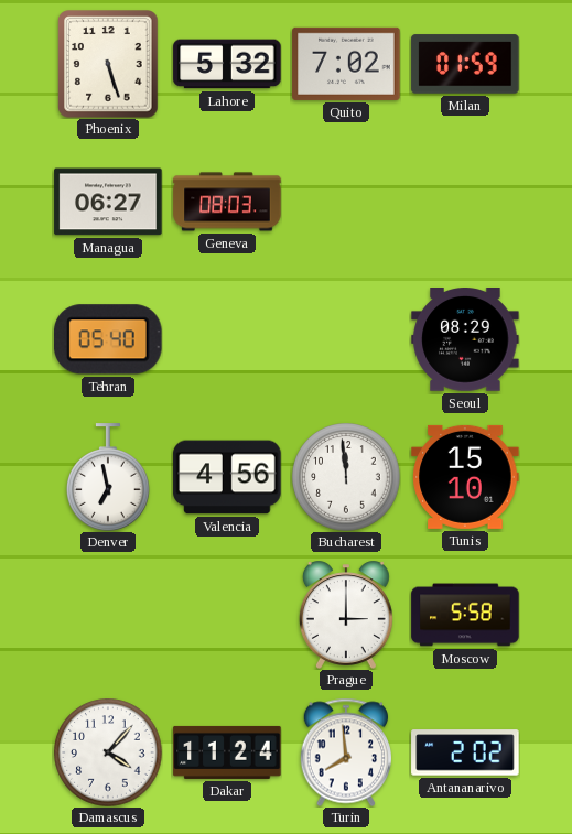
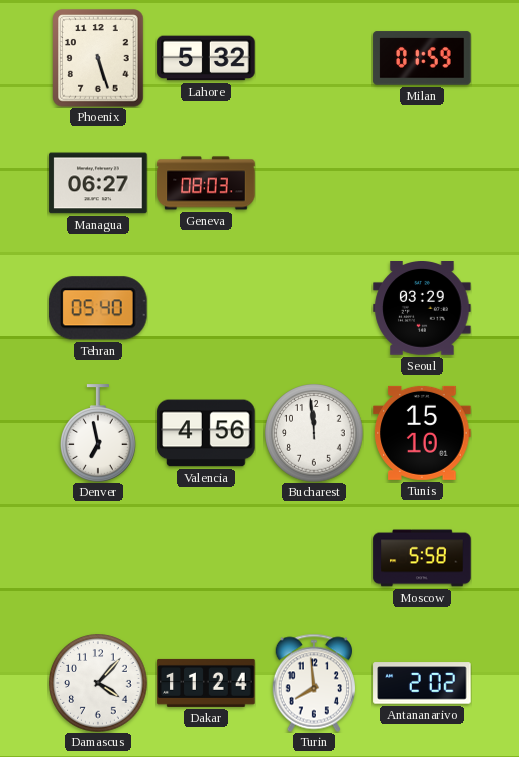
Quito: 7:02 -> none
Seoul: 08:29 -> 03:29
Prague: 3:00 -> none
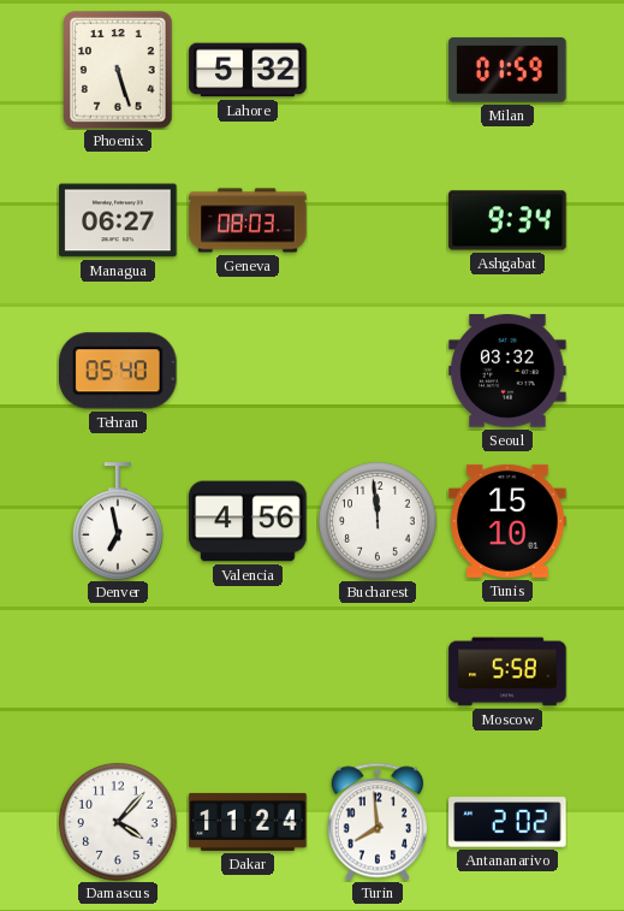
Ashgabat: none -> 9:34
Seoul: 03:29 -> 03:32
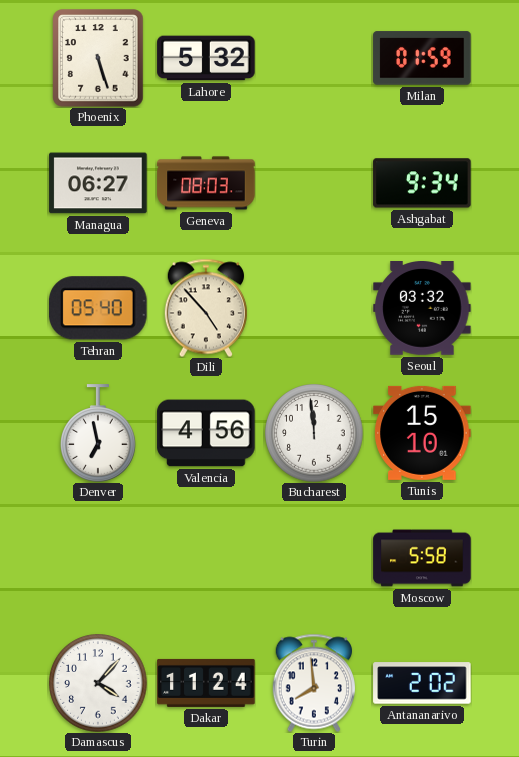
Dili: none -> 4:53
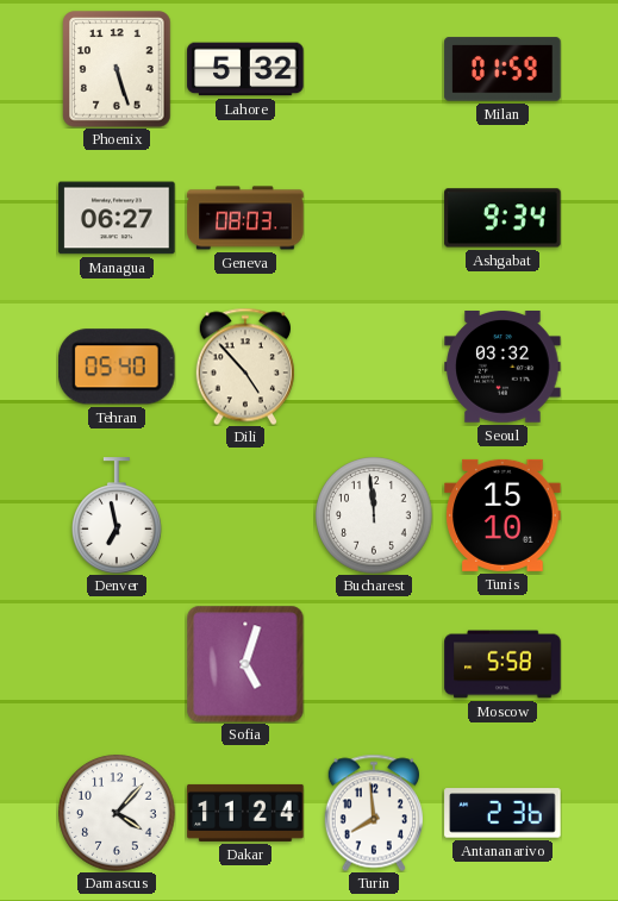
Valencia: 4:56 -> none
Sofia: none -> 5:03
Antananarivo: 2:02 -> 2:36
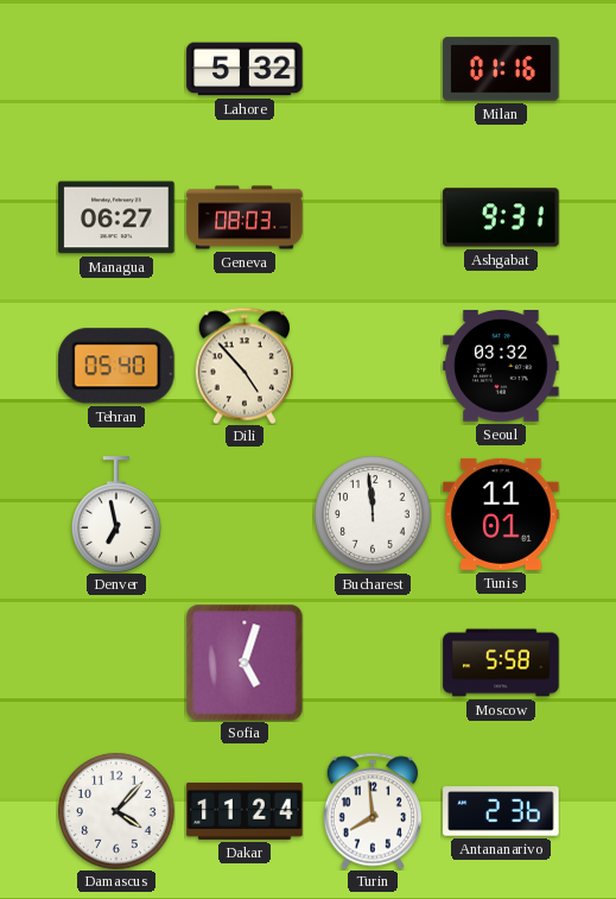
Phoenix: 5:27 -> none
Milan: 01:59 -> 01:16
Ashgabat: 9:34 -> 9:31
Tunis: 15:10 -> 11:01
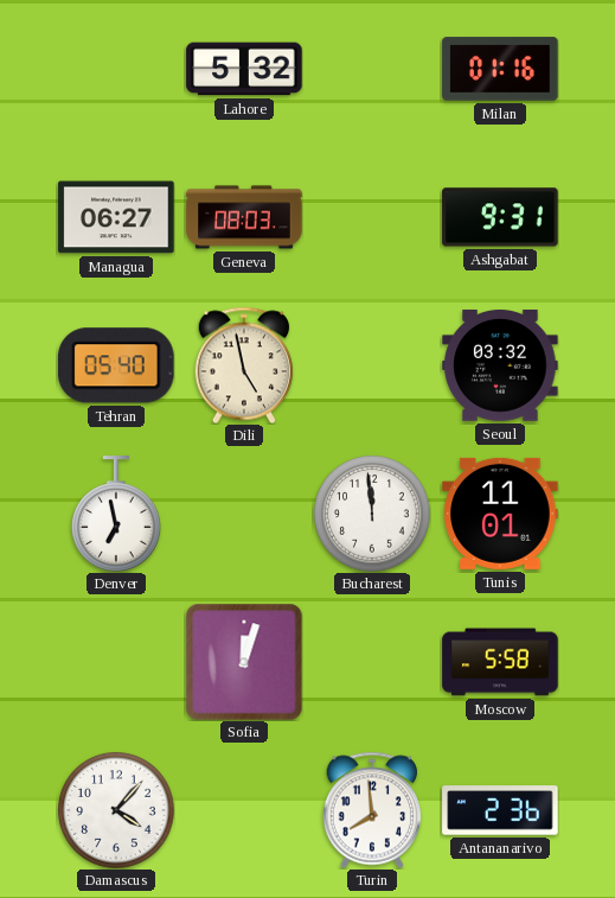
Dili: 4:53 -> 4:58
Sofia: 5:03 -> 12:03
Dakar: 11:24 -> none
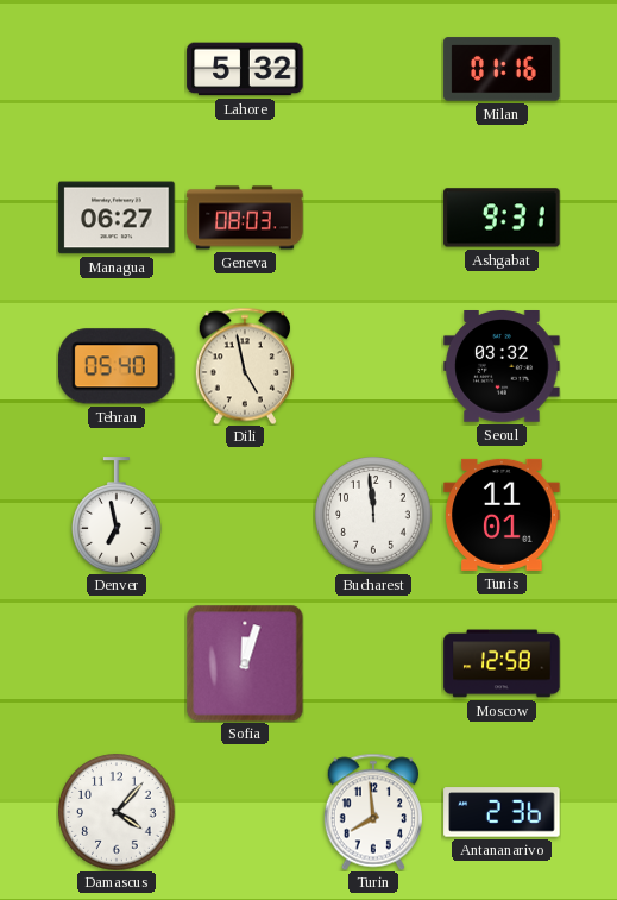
Moscow: 5:58 -> 12:58
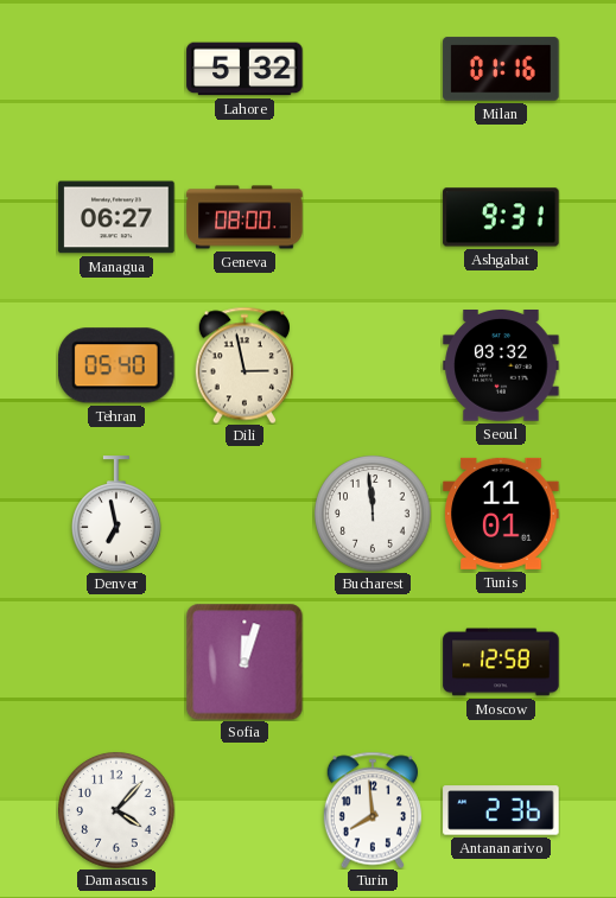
Geneva: 08:03 -> 08:00
Dili: 4:58 -> 2:58
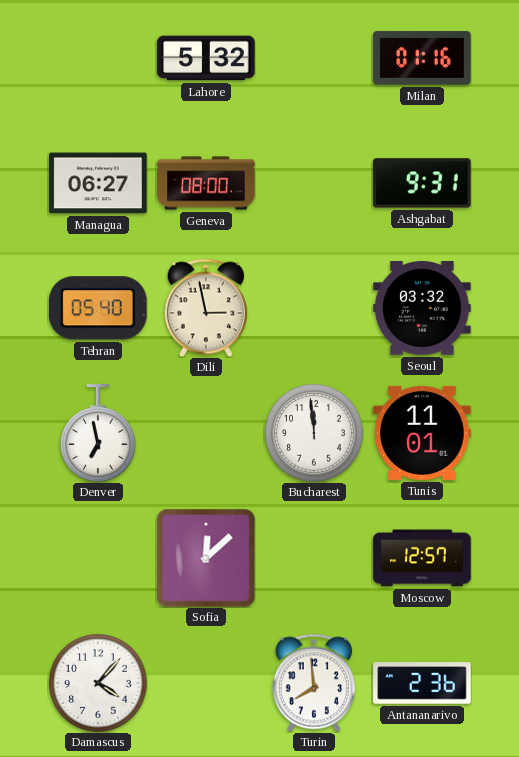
Sofia: 12:03 -> 12:08
Moscow: 12:58 -> 12:57
